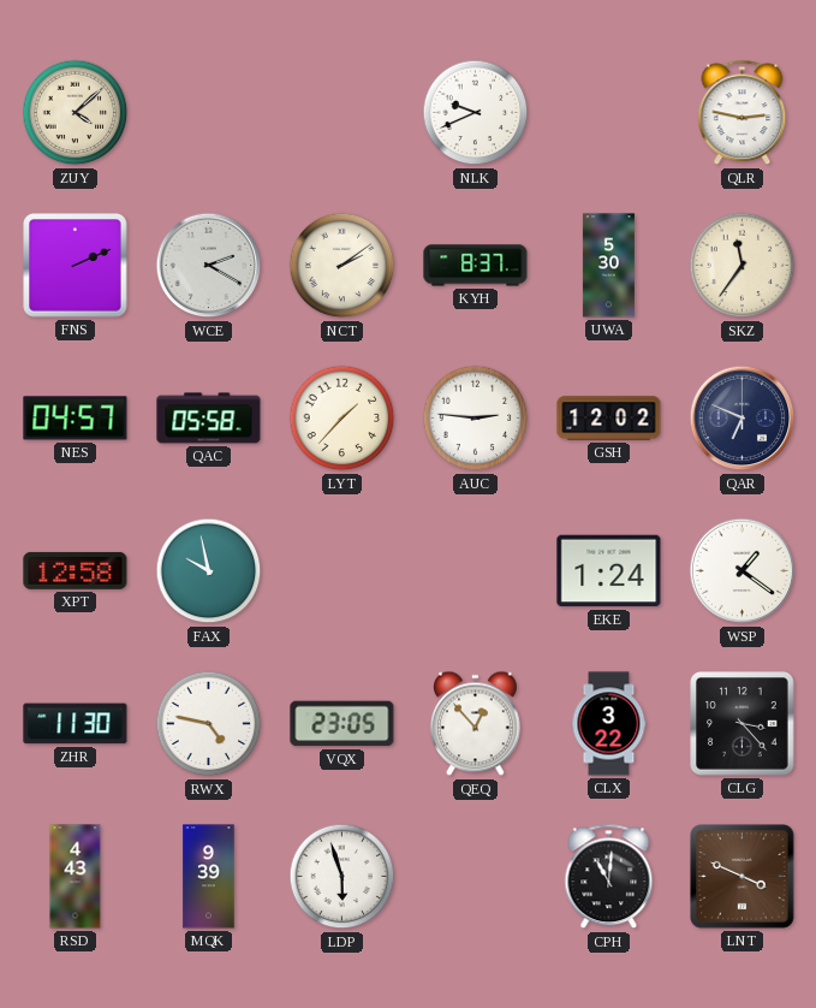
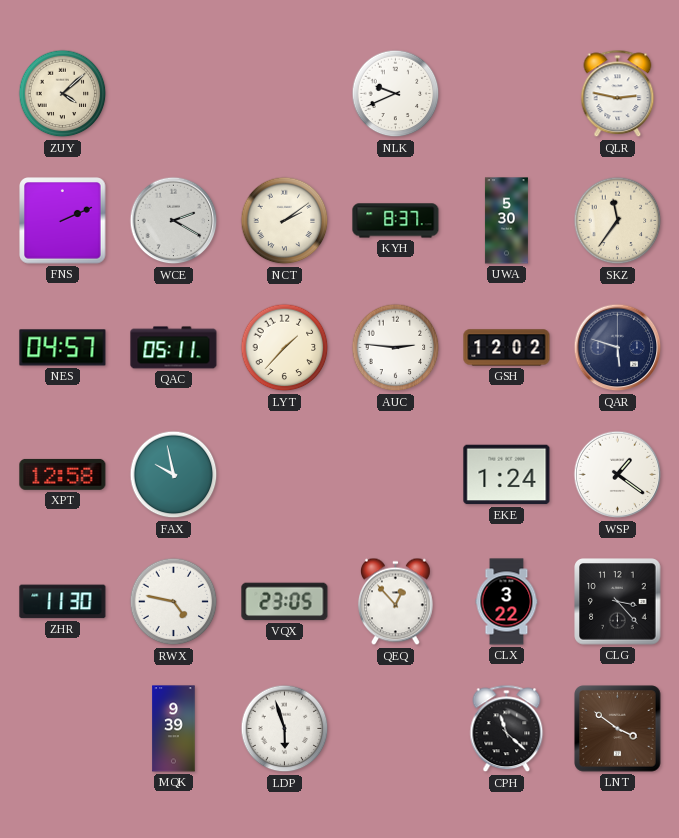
QAC: 05:58 -> 05:11
QAR: 6:49 -> 5:48
RSD: 4:43 -> none
CPH: 11:01 -> 11:22
LNT: 3:49 -> 3:51
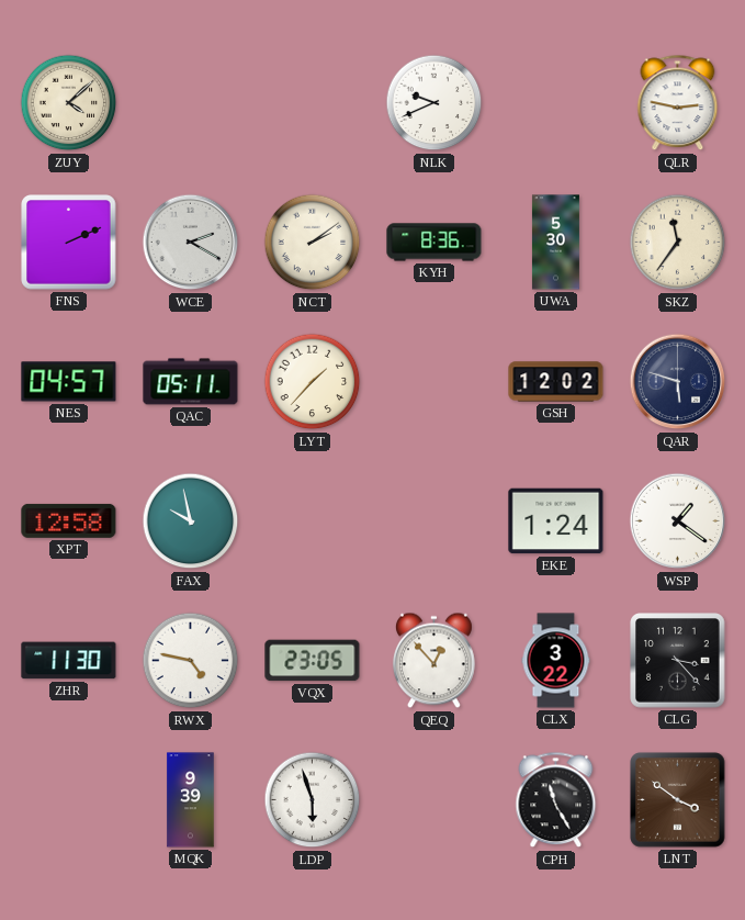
KYH: 8:37 -> 8:36
AUC: 2:46 -> none
CPH: 11:22 -> 11:25
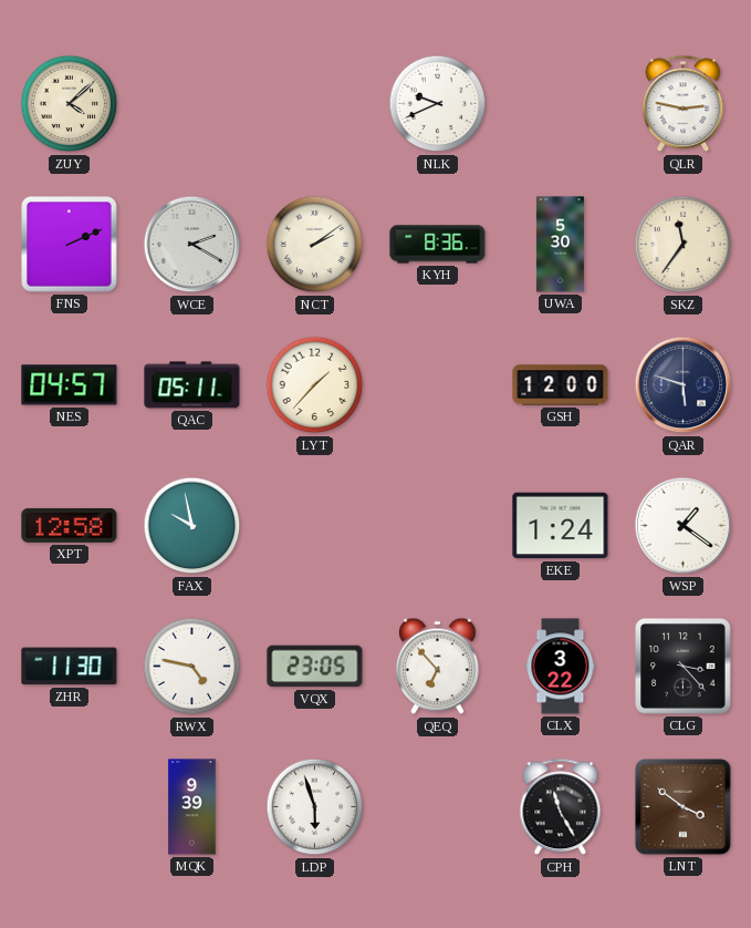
GSH: 12:02 -> 12:00
QEQ: 12:53 -> 6:53
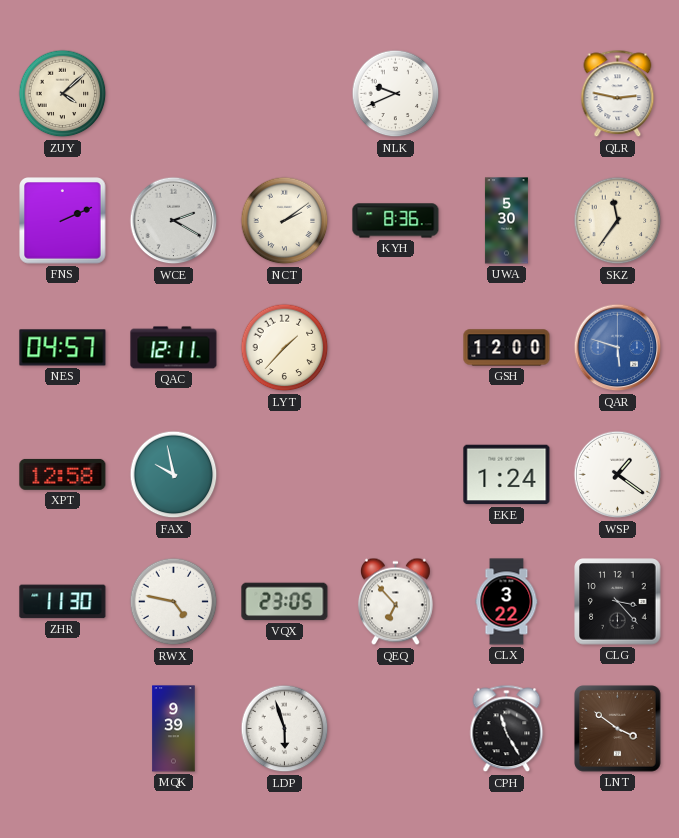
QAC: 05:11 -> 12:11
QAR dial: navy -> blue
